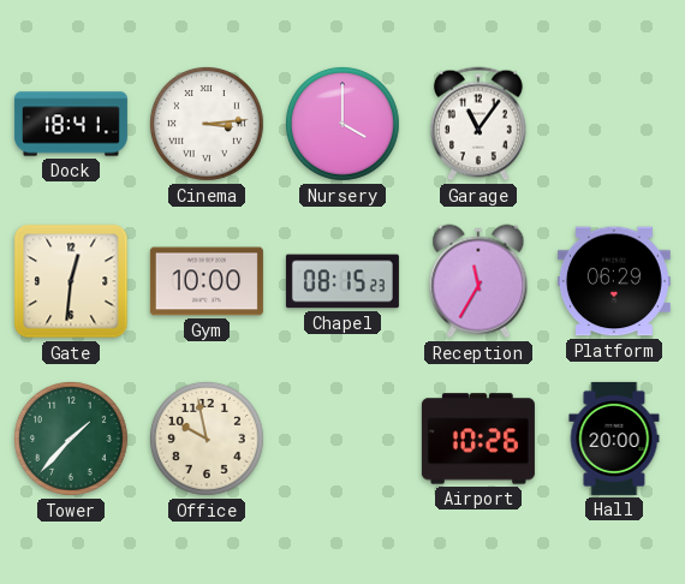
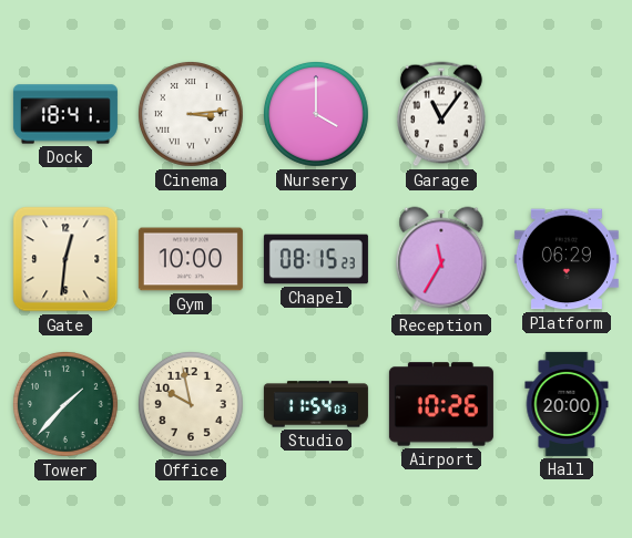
Studio: none -> 11:54
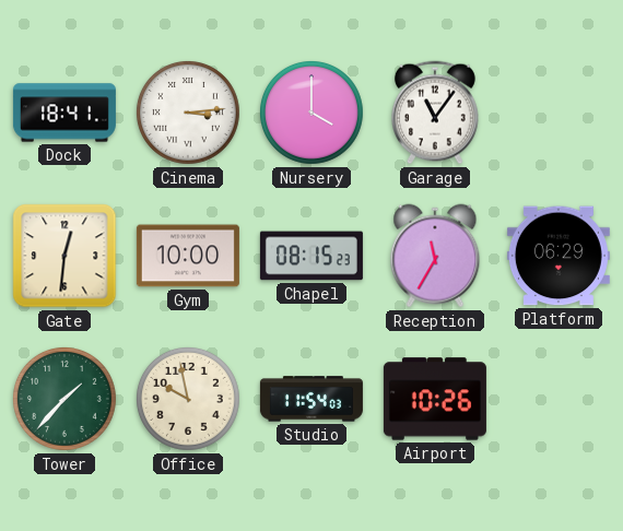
Hall: 20:00 -> none
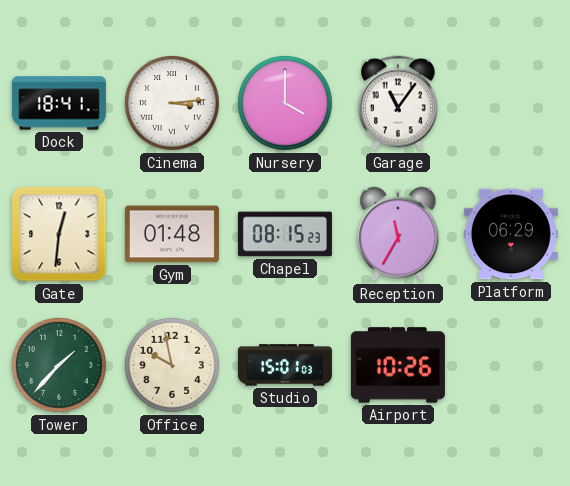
Gym: 10:00 -> 01:48
Studio: 11:54 -> 15:01
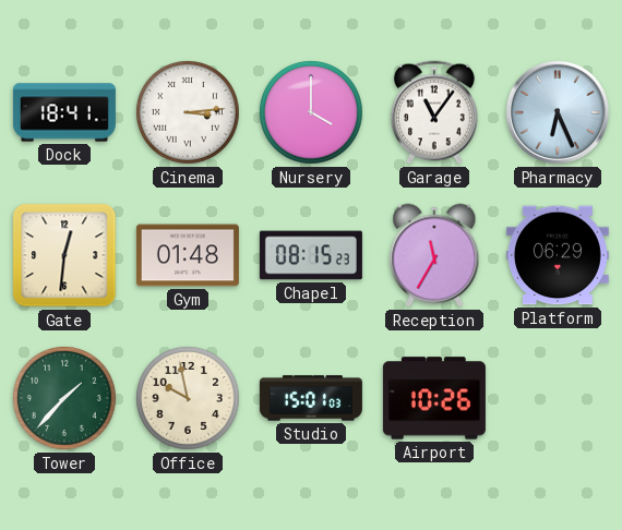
Pharmacy: none -> 6:26
